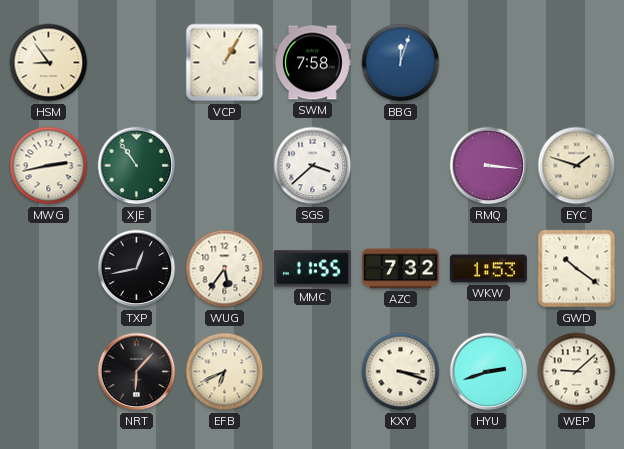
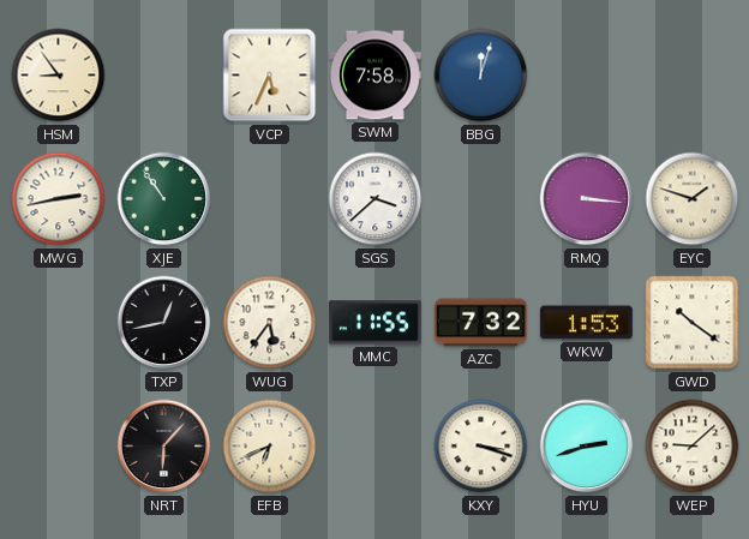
VCP: 1:05 -> 5:34
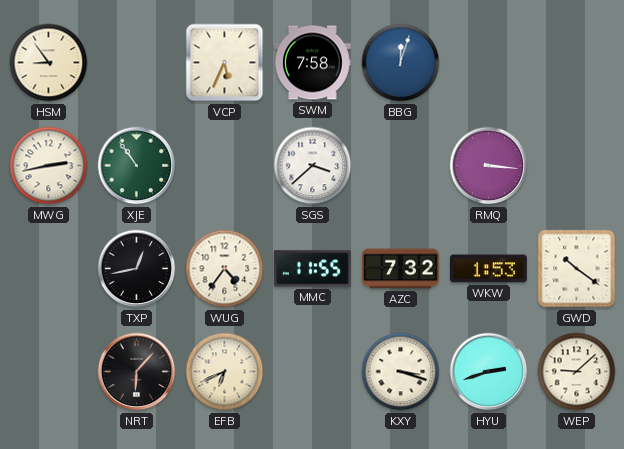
EYC: 1:48 -> none
WUG: 5:36 -> 4:36
